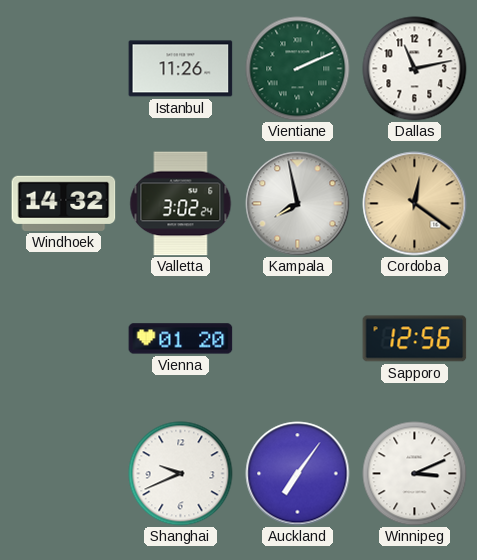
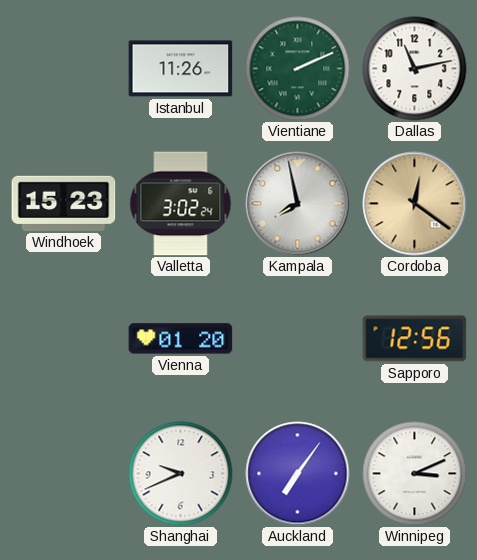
Windhoek: 14:32 -> 15:23
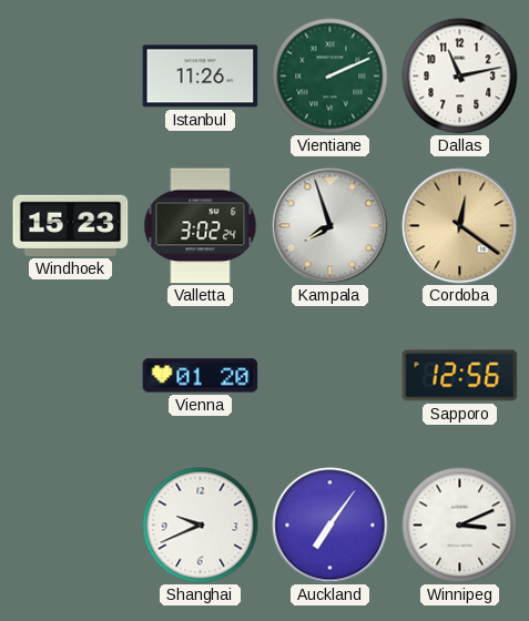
Kampala: 7:58 -> 7:57
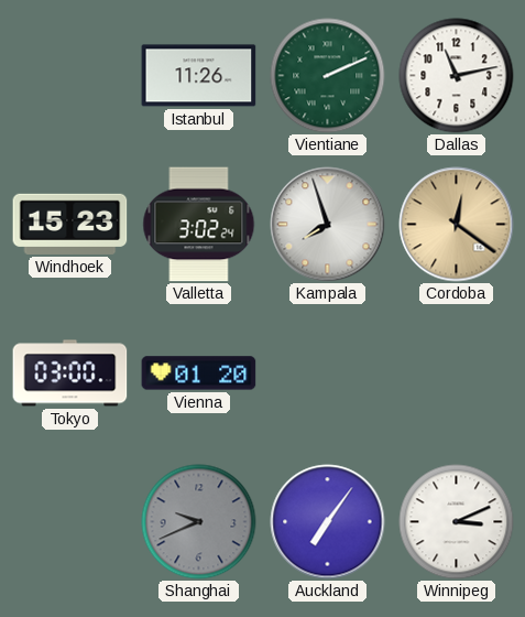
Tokyo: none -> 03:00
Sapporo: 12:56 -> none
Shanghai dial: white -> grey
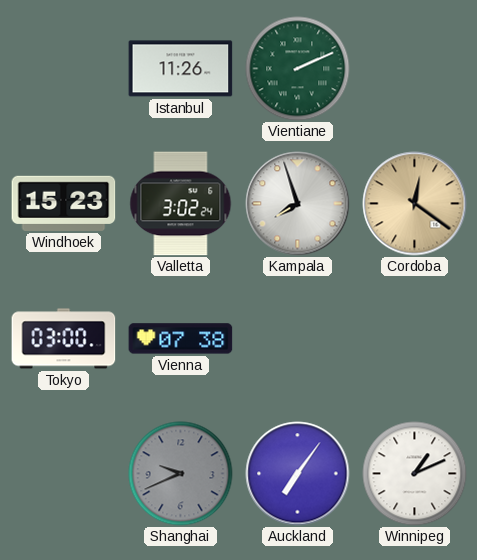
Dallas: 11:13 -> none
Vienna: 01:20 -> 07:38
Winnipeg: 3:11 -> 1:11
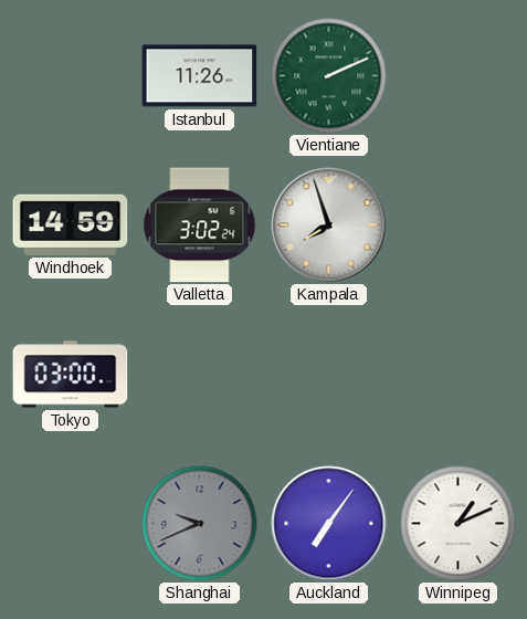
Windhoek: 15:23 -> 14:59
Cordoba: 12:21 -> none
Vienna: 07:38 -> none
